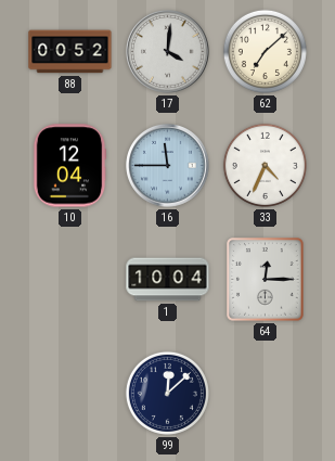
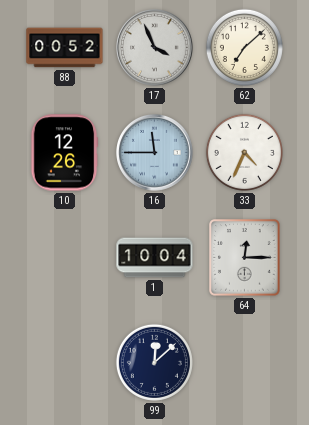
17: 4:01 -> 3:56
10: 12:04 -> 12:26
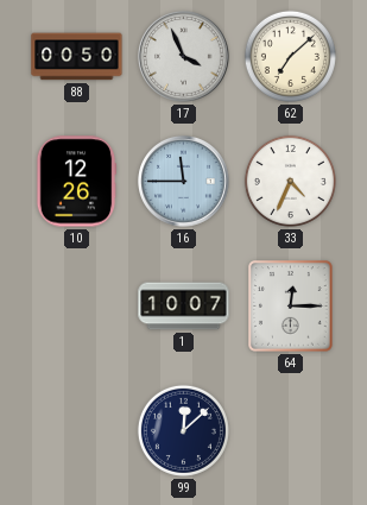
88: 00:52 -> 00:50
1: 10:04 -> 10:07
